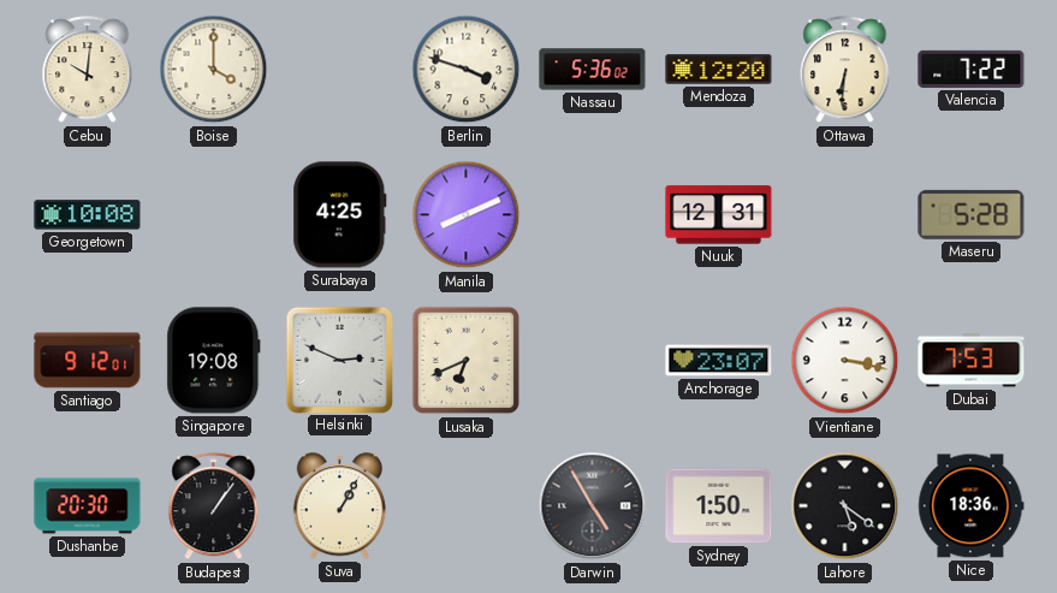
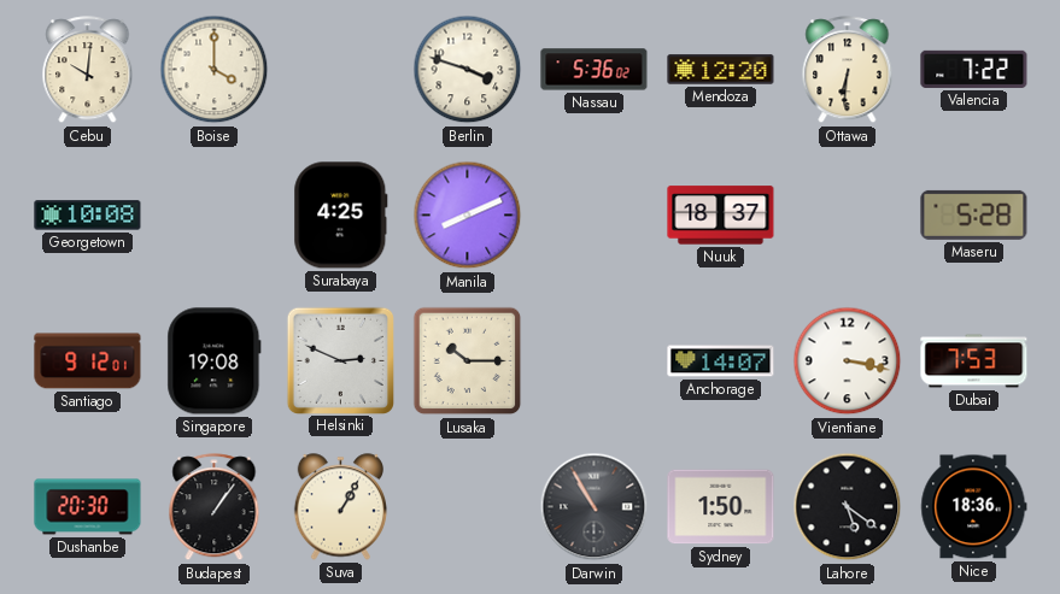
Nuuk: 12:31 -> 18:37
Lusaka: 6:41 -> 10:15
Anchorage: 23:07 -> 14:07
Darwin: 4:55 -> 10:55
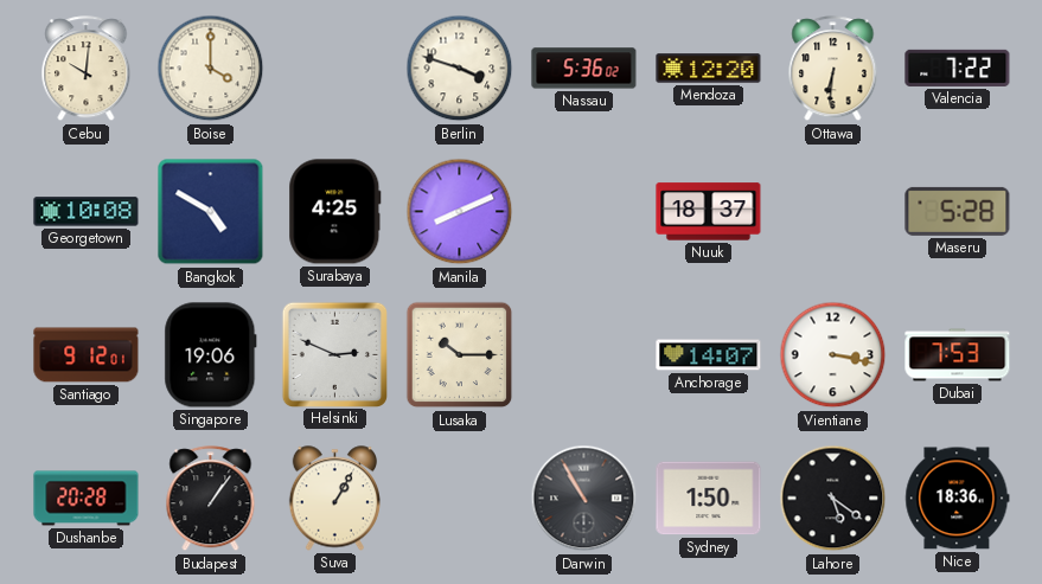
Bangkok: none -> 4:50
Singapore: 19:08 -> 19:06
Dushanbe: 20:30 -> 20:28
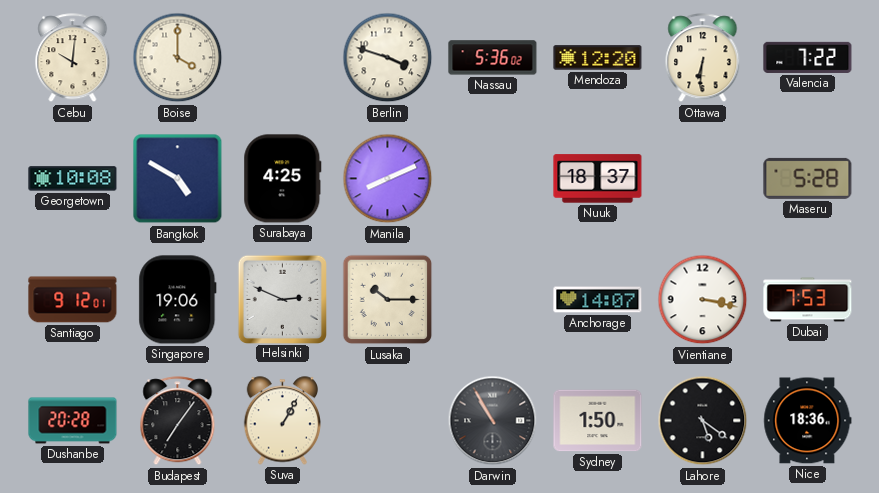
Budapest: 1:06 -> 7:06
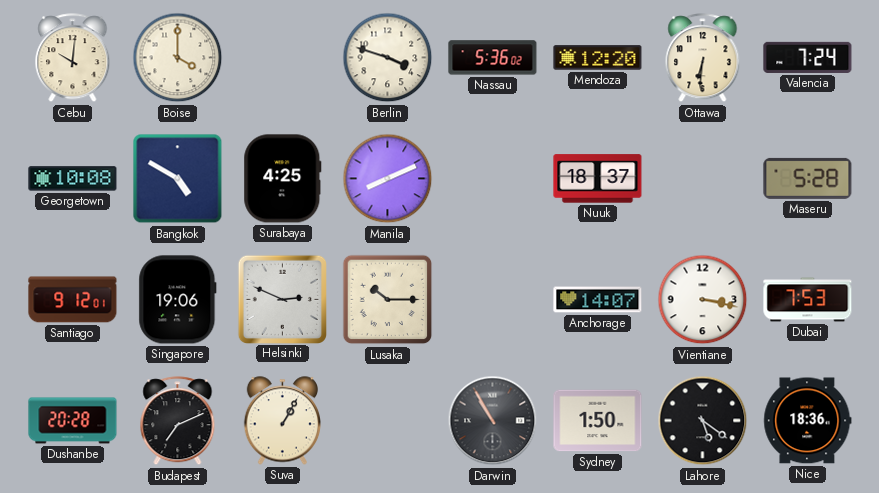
Valencia: 7:22 -> 7:24
Budapest: 7:06 -> 7:11
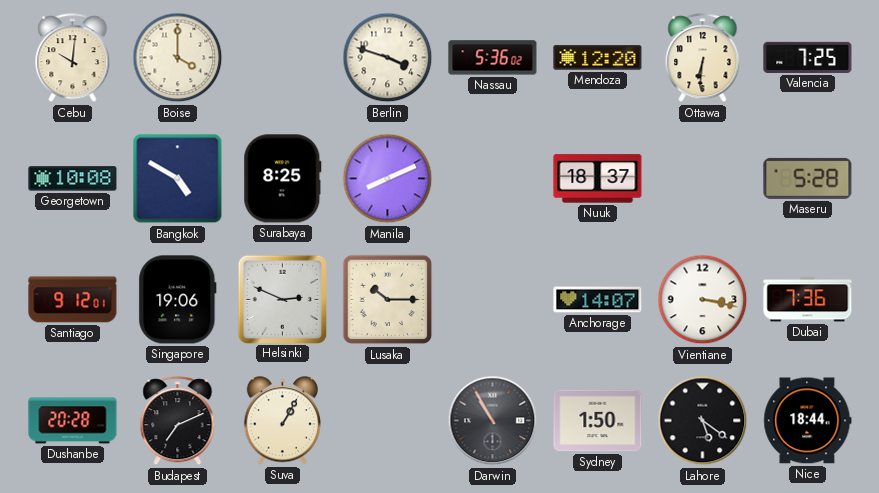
Valencia: 7:24 -> 7:25
Surabaya: 4:25 -> 8:25
Dubai: 7:53 -> 7:36
Nice: 18:36 -> 18:44
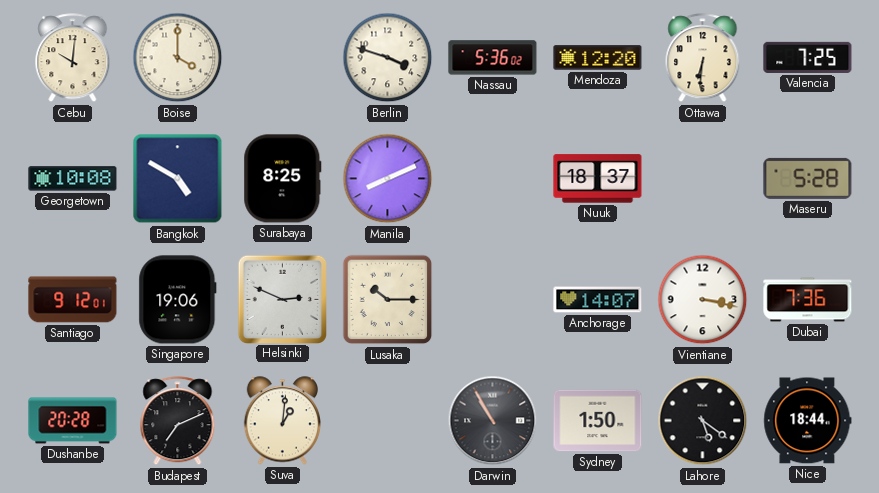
Suva: 1:05 -> 1:01
